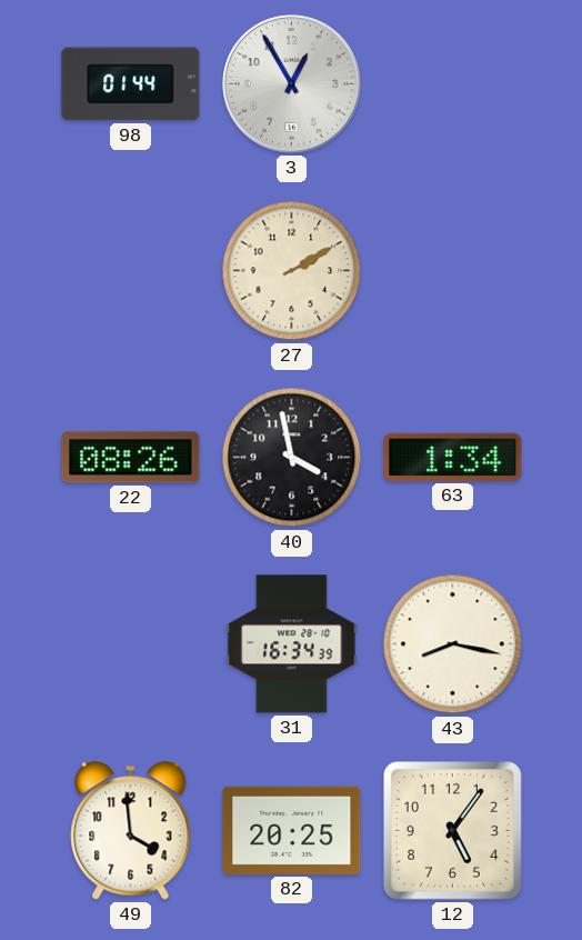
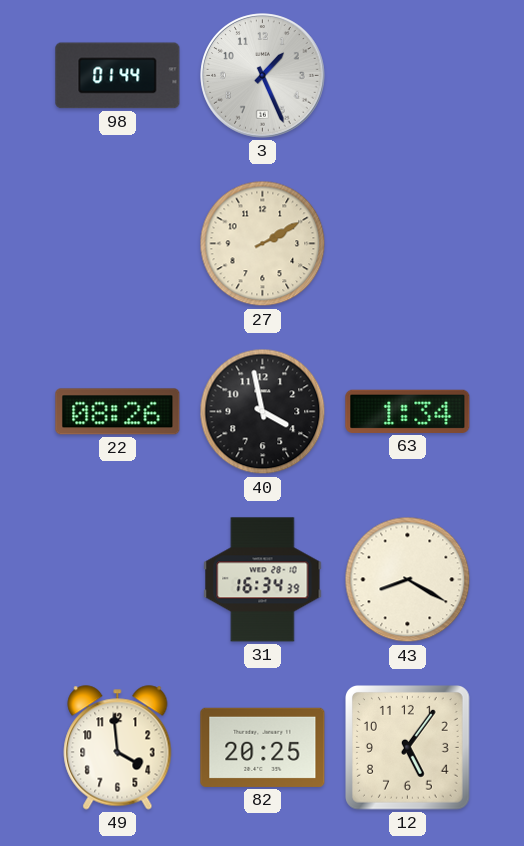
3: 12:55 -> 1:26
43: 8:17 -> 8:20
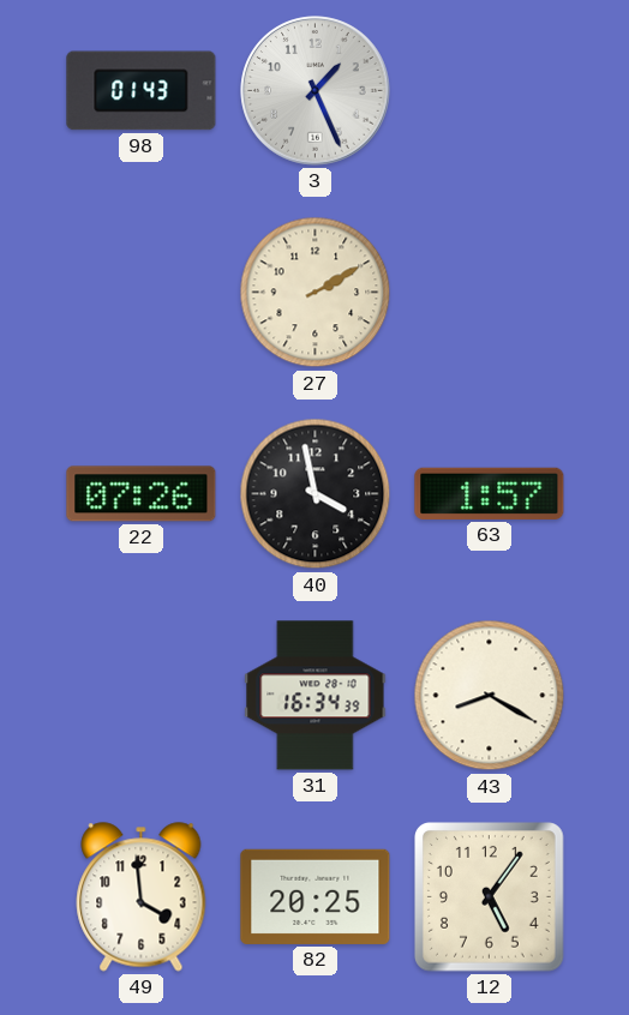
98: 01:44 -> 01:43
22: 08:26 -> 07:26
63: 1:34 -> 1:57
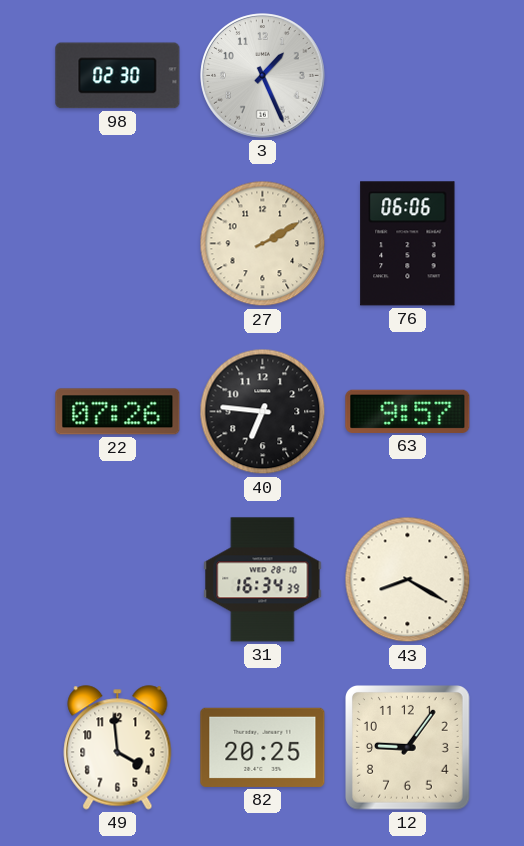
98: 01:43 -> 02:30
76: none -> 06:06
40: 3:58 -> 6:46
63: 1:57 -> 9:57
12: 5:06 -> 9:06
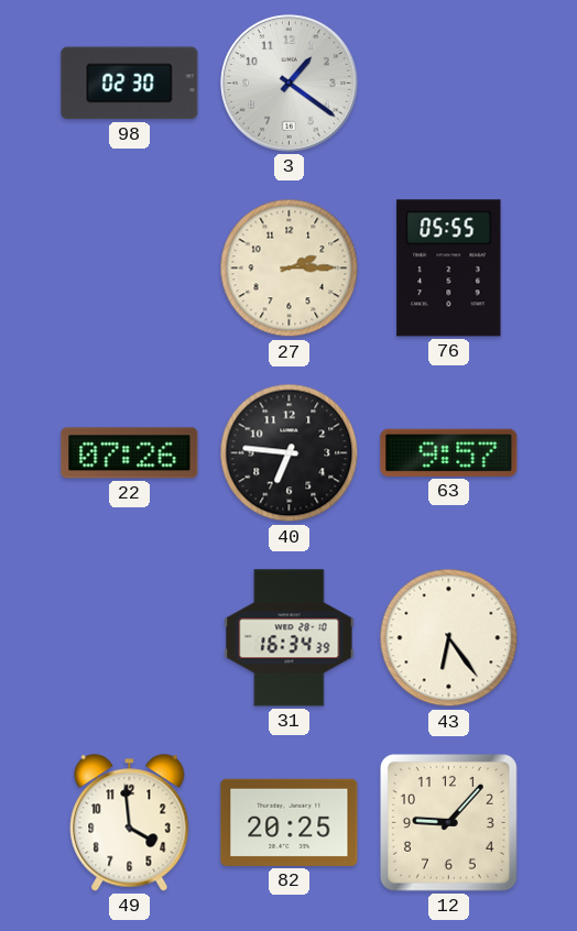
3: 1:26 -> 1:21
27: 2:10 -> 2:15
76: 06:06 -> 05:55
43: 8:20 -> 6:24
12: 9:06 -> 9:07
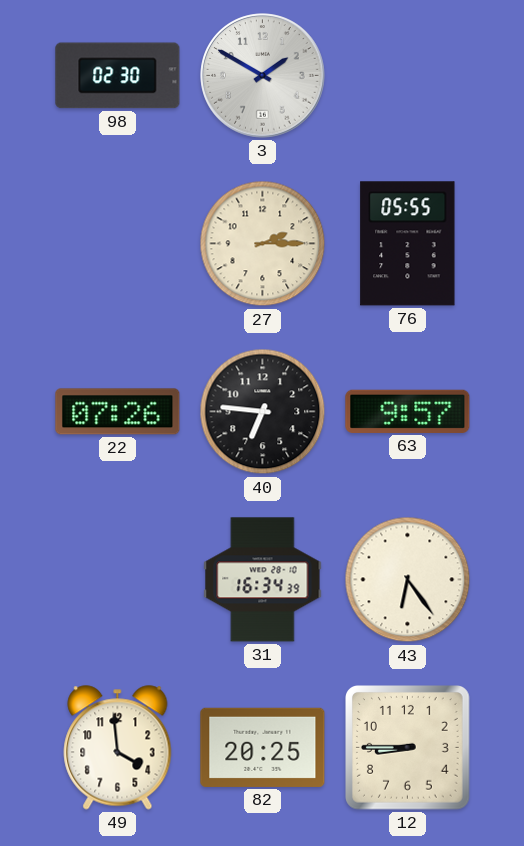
3: 1:21 -> 1:50
12: 9:07 -> 8:45
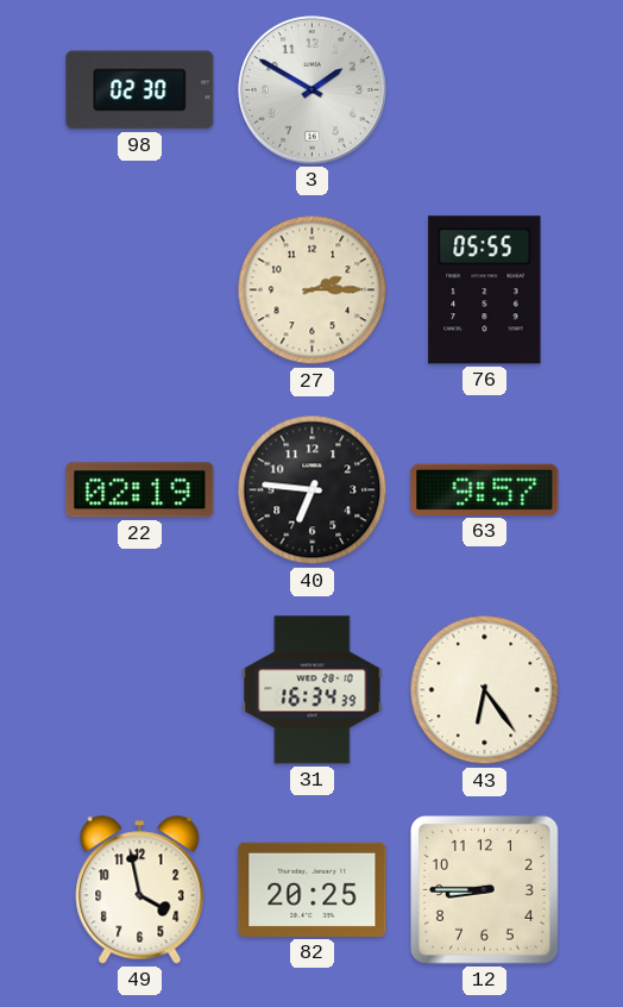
22: 07:26 -> 02:19
49: 3:59 -> 3:58
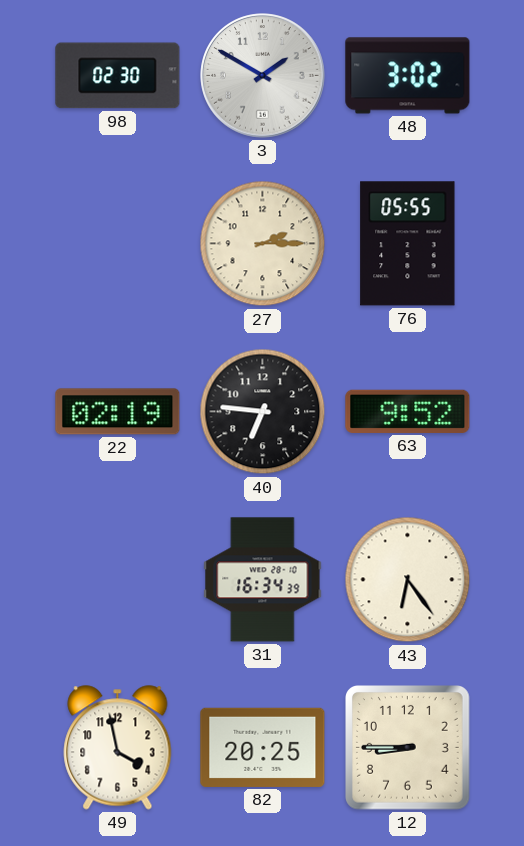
48: none -> 3:02
63: 9:57 -> 9:52
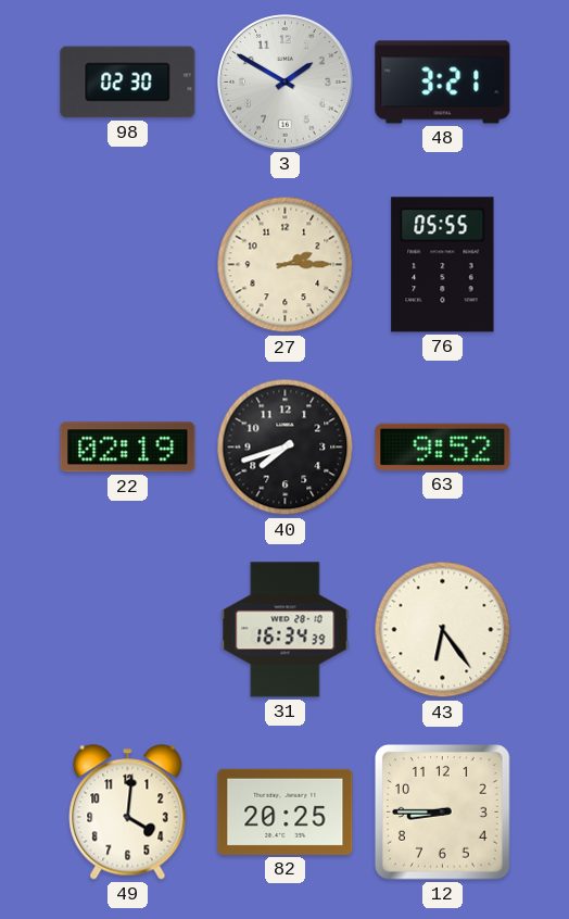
48: 3:02 -> 3:21
40: 6:46 -> 7:42
49: 3:58 -> 4:01
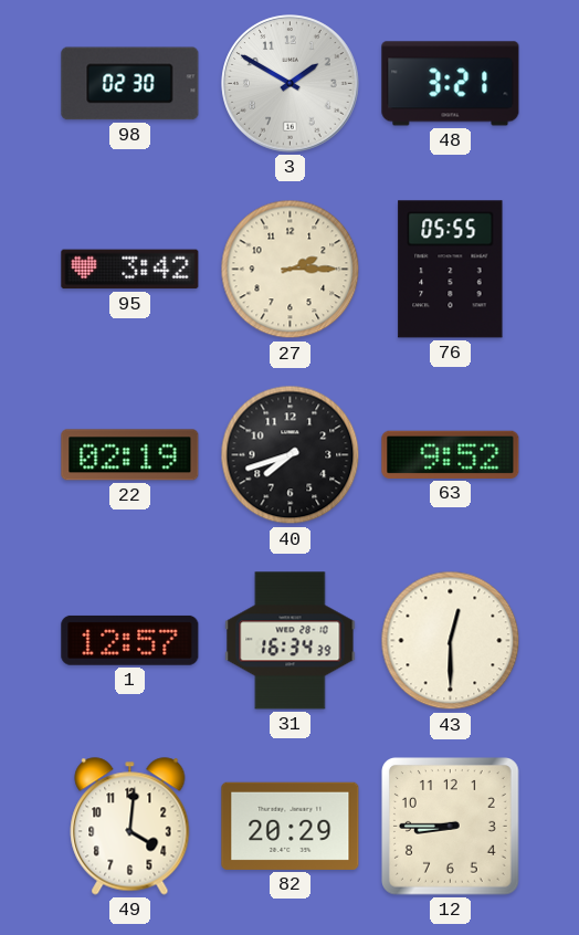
95: none -> 3:42
1: none -> 12:57
43: 6:24 -> 12:30
82: 20:25 -> 20:29
